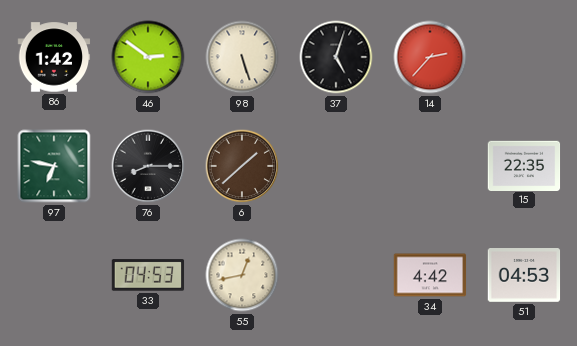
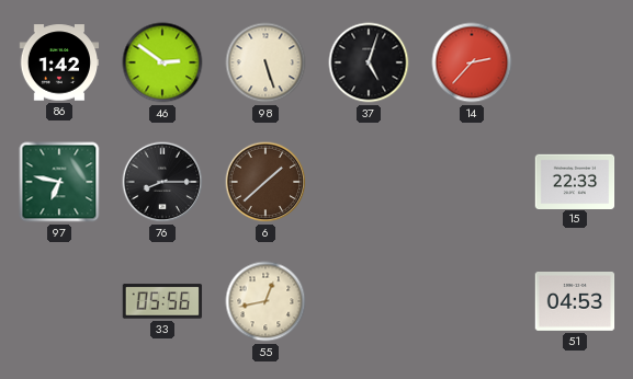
15: 22:35 -> 22:33
33: 04:53 -> 05:56
34: 4:42 -> none
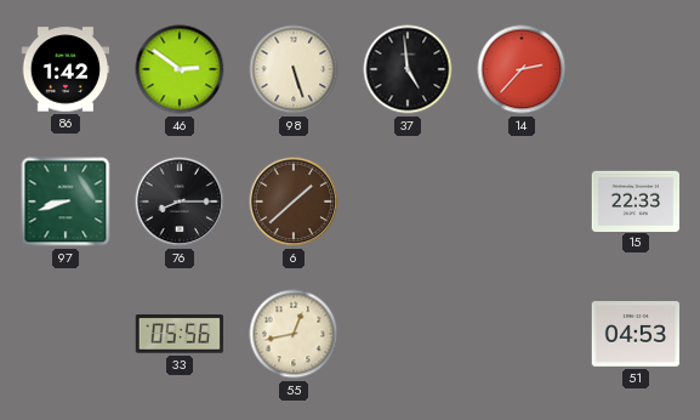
37: 5:03 -> 4:59
97: 6:47 -> 8:42
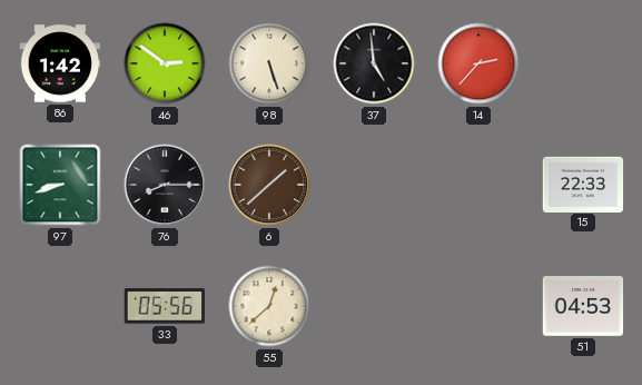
55: 12:43 -> 12:38
